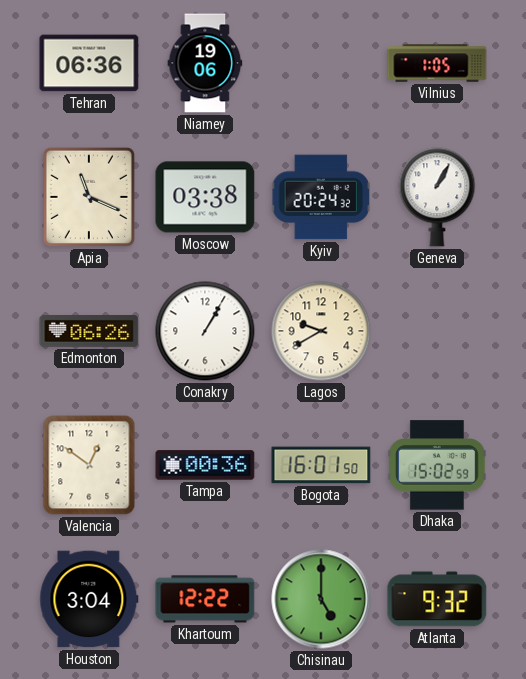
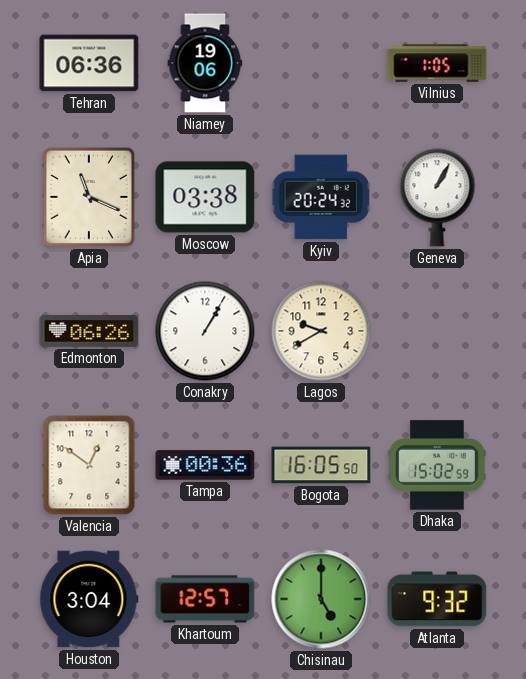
Bogota: 16:01 -> 16:05
Khartoum: 12:22 -> 12:57
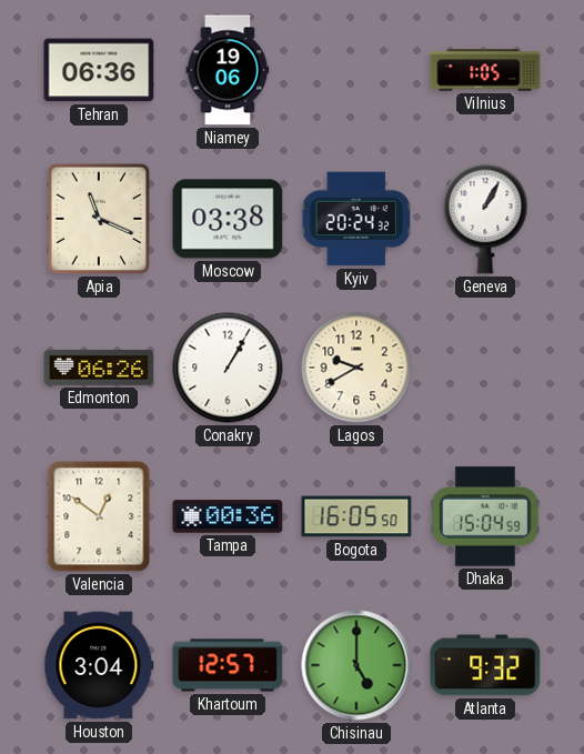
Dhaka: 15:02 -> 15:04
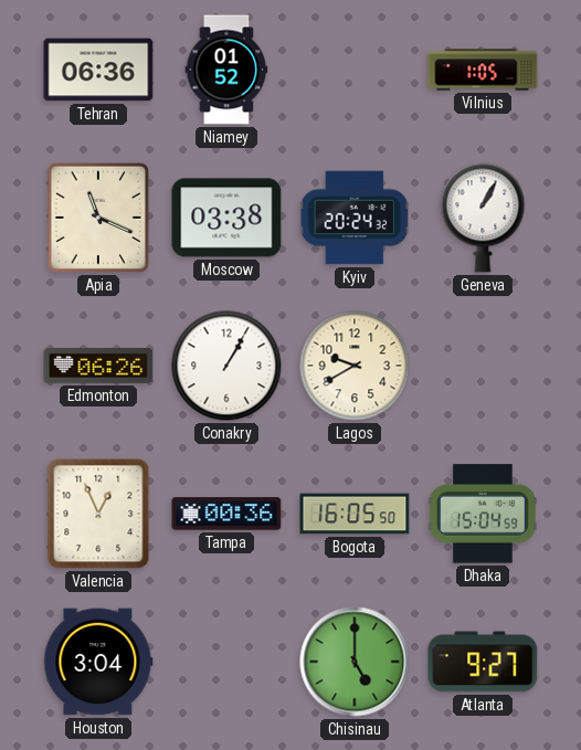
Niamey: 19:06 -> 01:52
Valencia: 12:51 -> 12:56
Khartoum: 12:57 -> none
Atlanta: 9:32 -> 9:27
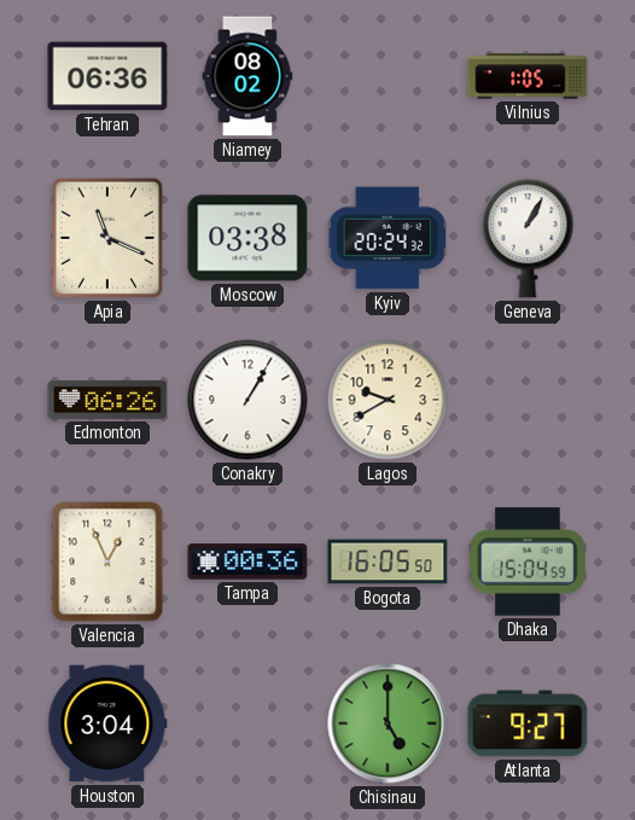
Niamey: 01:52 -> 08:02
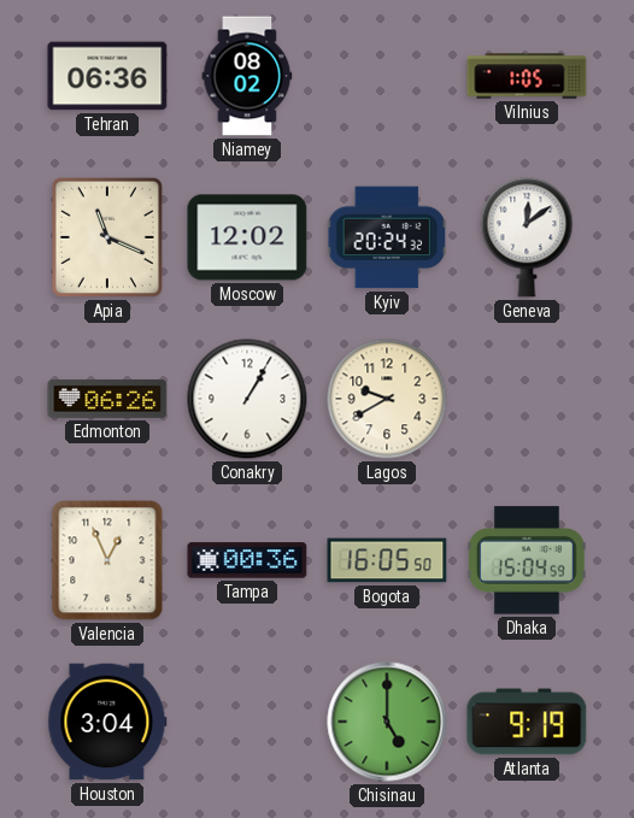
Moscow: 03:38 -> 12:02
Geneva: 1:05 -> 12:09
Atlanta: 9:27 -> 9:19
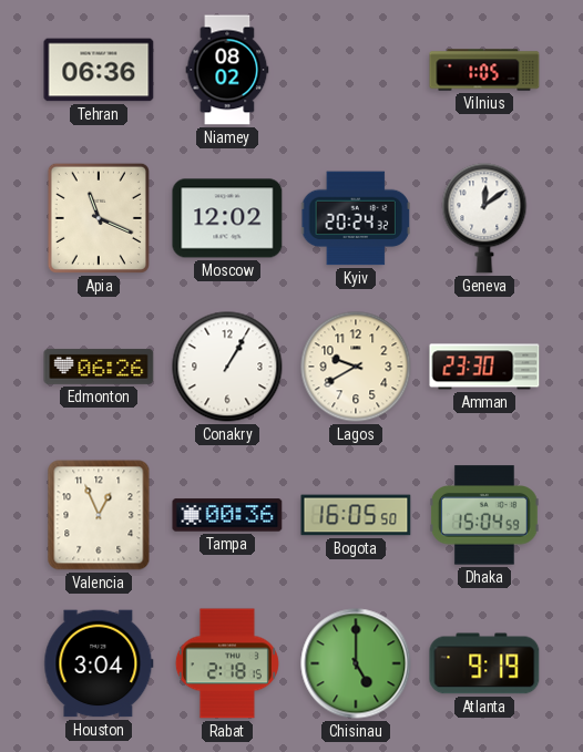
Amman: none -> 23:30
Rabat: none -> 2:18
